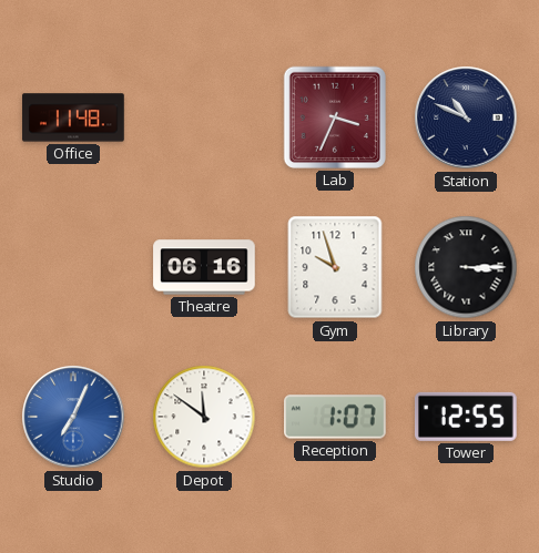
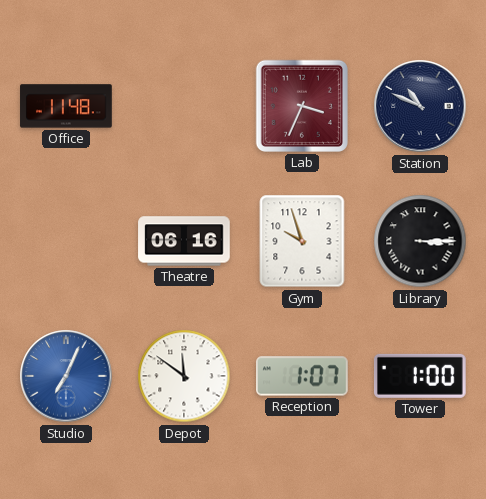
Tower: 12:55 -> 1:00
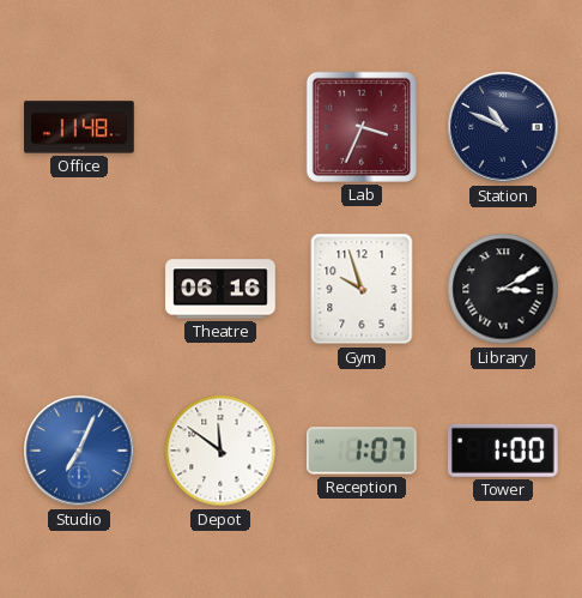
Library: 3:15 -> 3:10
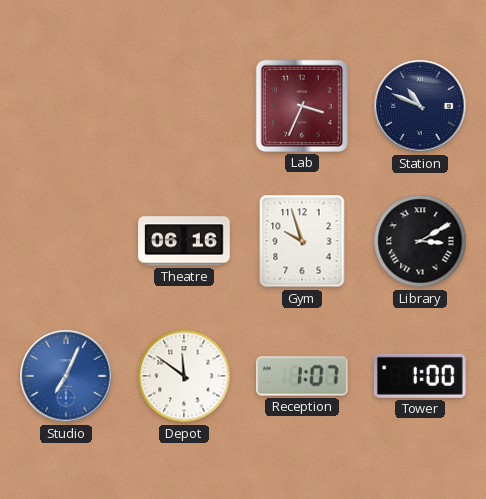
Office: 11:48 -> none
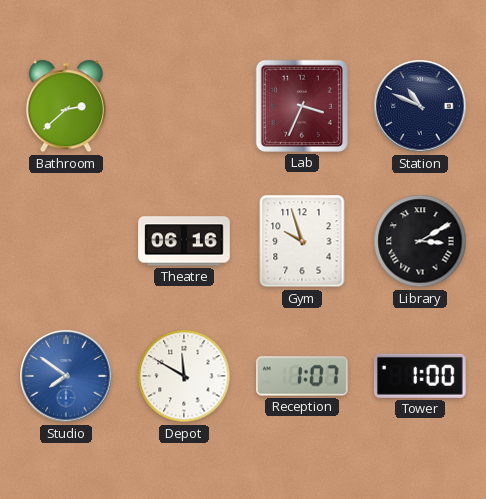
Bathroom: none -> 2:38
Studio: 7:04 -> 7:51
Depot: 11:51 -> 11:50
